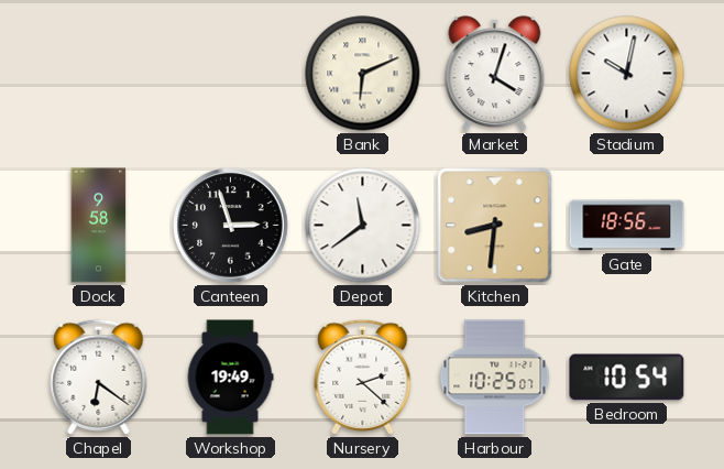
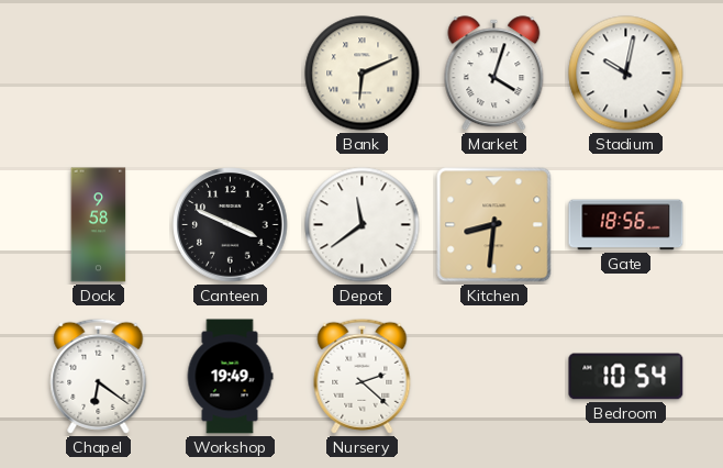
Canteen: 2:57 -> 3:49
Harbour: 10:25 -> none
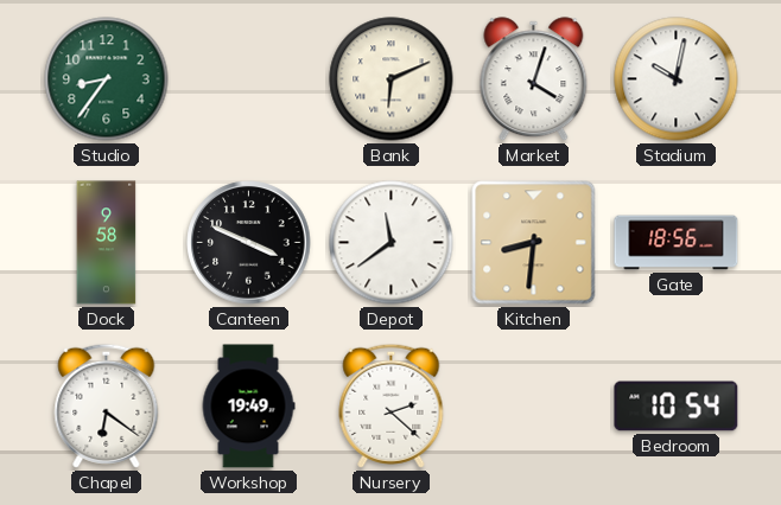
Studio: none -> 8:36
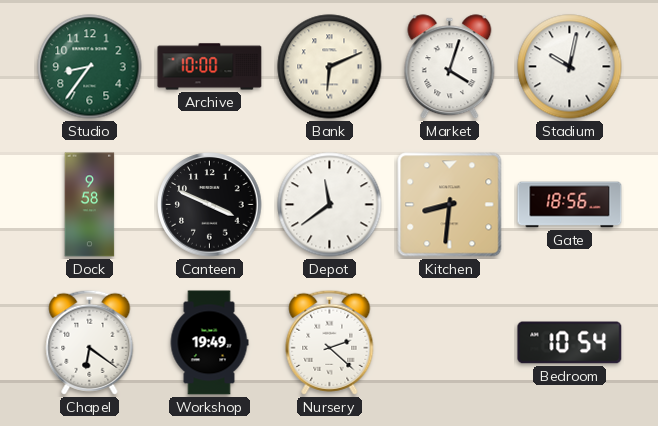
Archive: none -> 10:00
